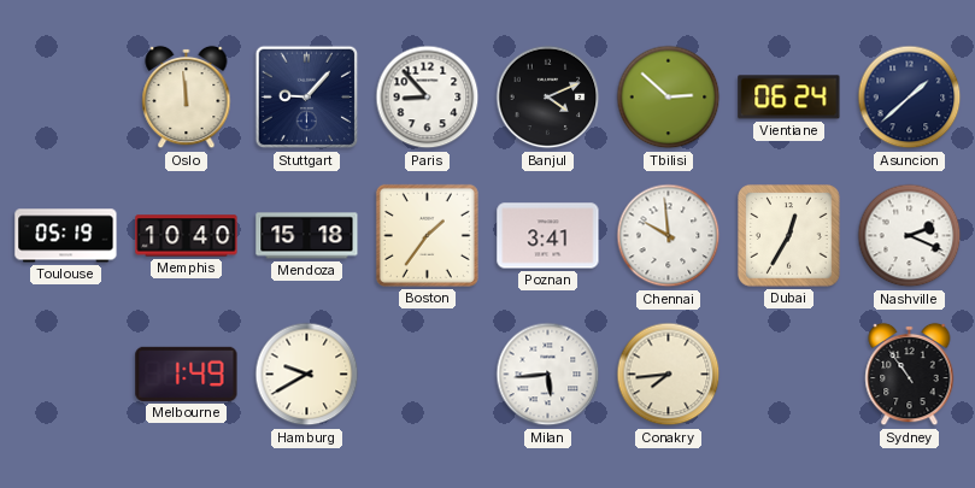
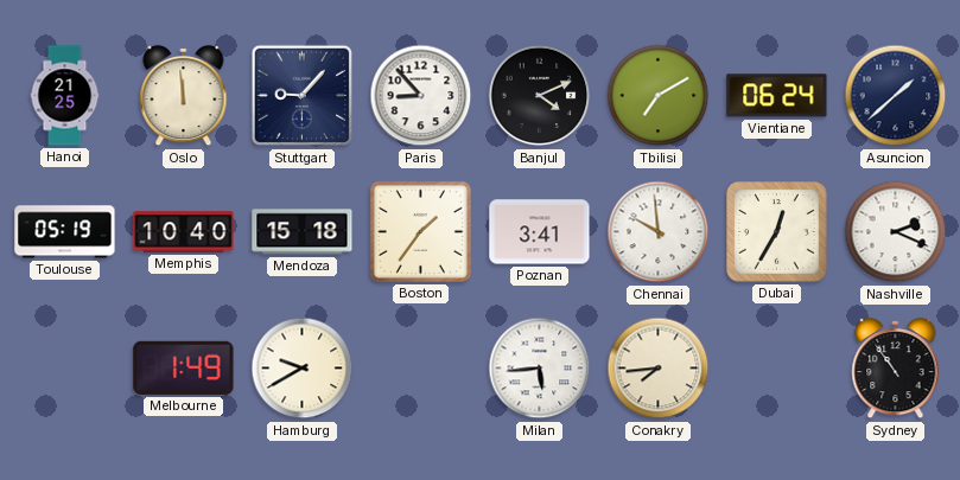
Hanoi: none -> 21:25
Tbilisi: 2:52 -> 7:10
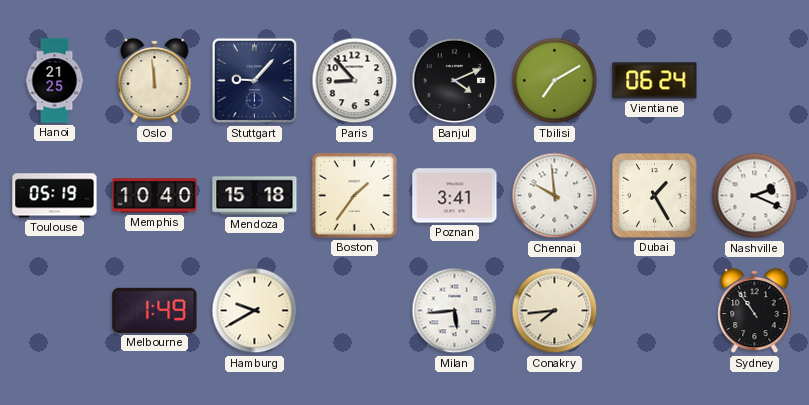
Asuncion: 1:38 -> none
Dubai: 12:35 -> 1:25
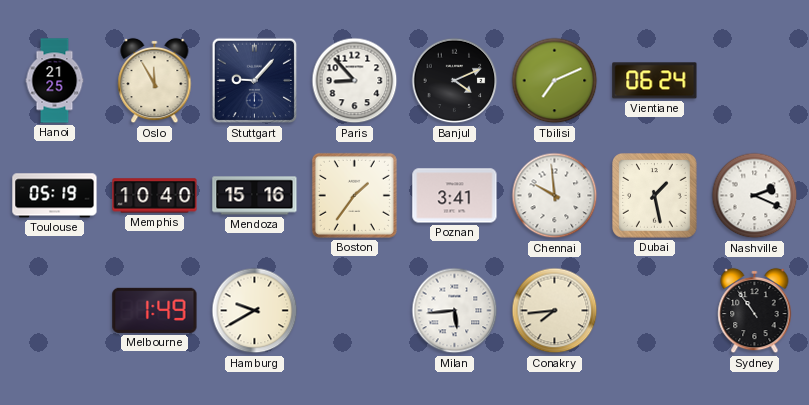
Oslo: 11:59 -> 11:55
Tbilisi: 7:10 -> 7:11
Mendoza: 15:18 -> 15:16
Dubai: 1:25 -> 1:28
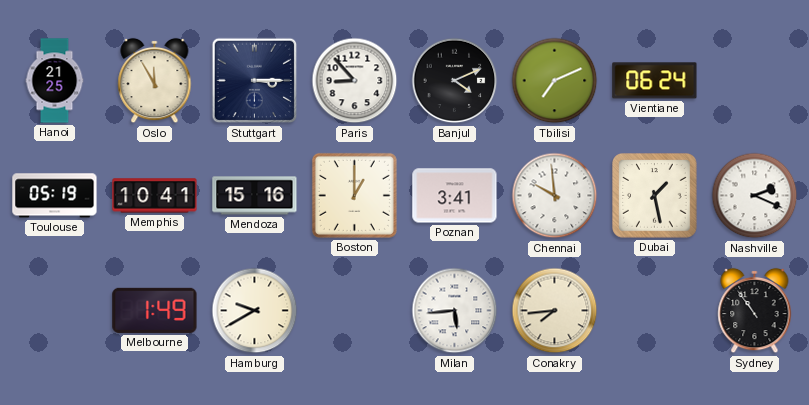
Stuttgart: 9:07 -> 3:15
Memphis: 10:40 -> 10:41
Boston: 1:36 -> 1:00
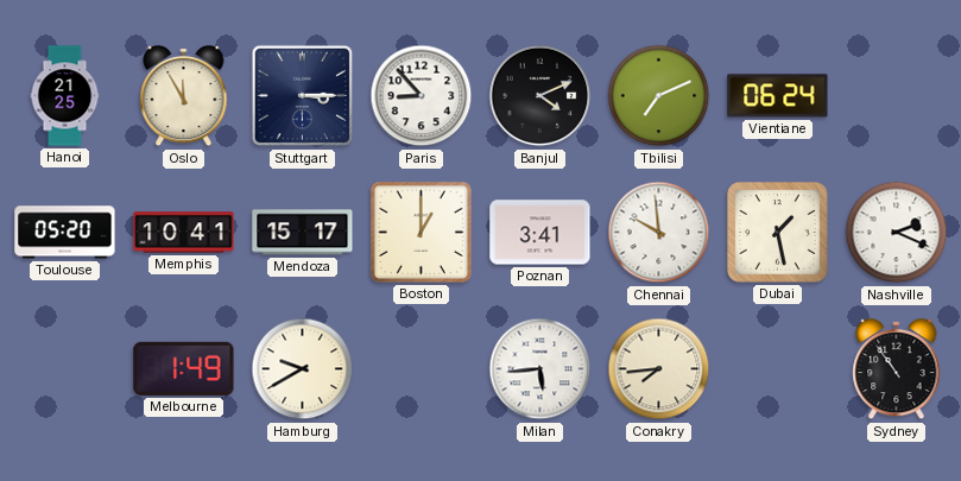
Toulouse: 05:19 -> 05:20
Mendoza: 15:16 -> 15:17
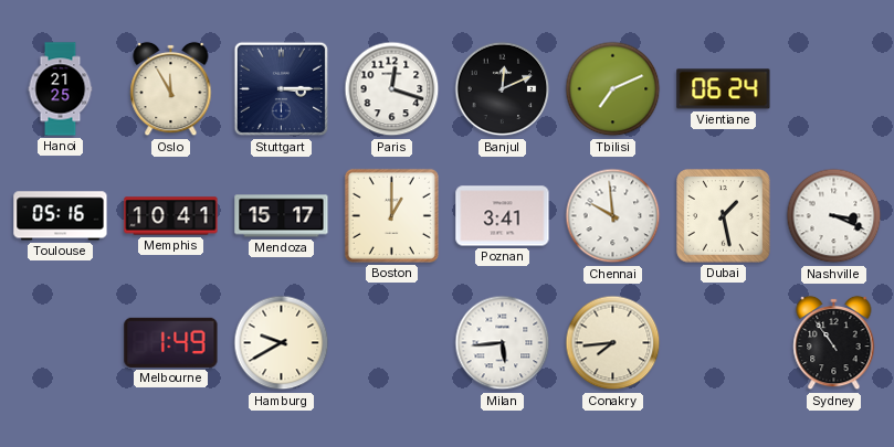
Paris: 8:53 -> 12:18
Banjul: 4:11 -> 12:11
Toulouse: 05:20 -> 05:16
Nashville: 2:19 -> 3:19
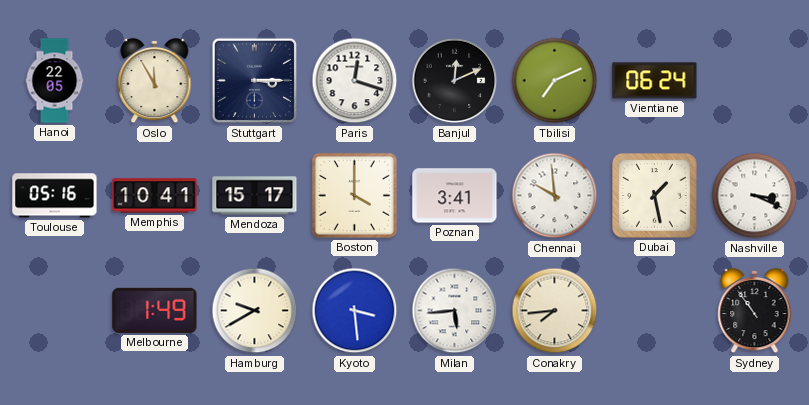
Hanoi: 21:25 -> 22:05
Boston: 1:00 -> 4:00
Kyoto: none -> 3:29
